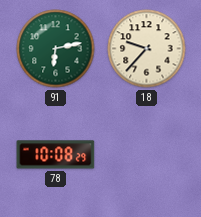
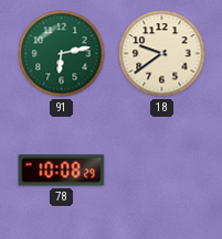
18: 9:37 -> 9:39
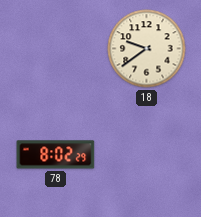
91: 6:13 -> none
78: 10:08 -> 8:02
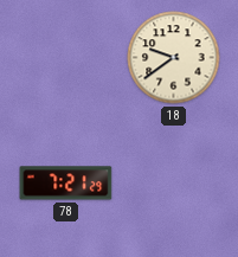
78: 8:02 -> 7:21
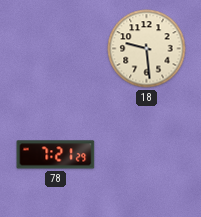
18: 9:39 -> 9:29
